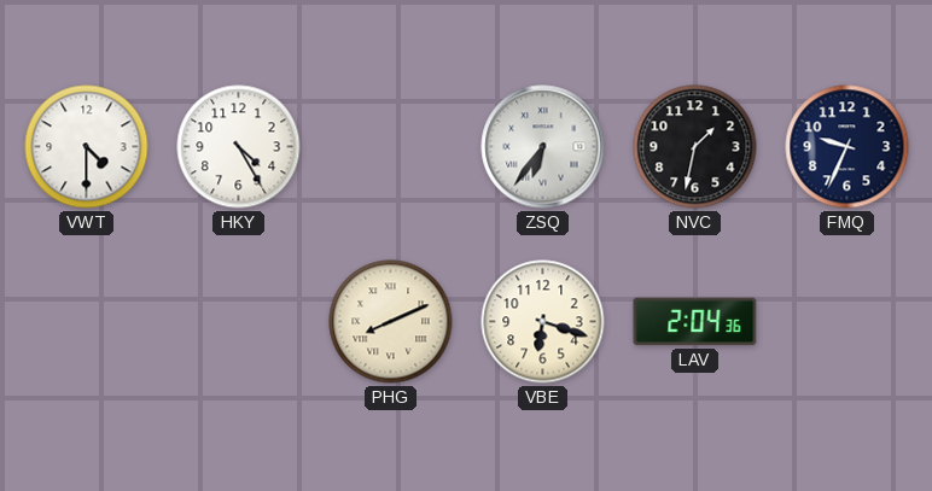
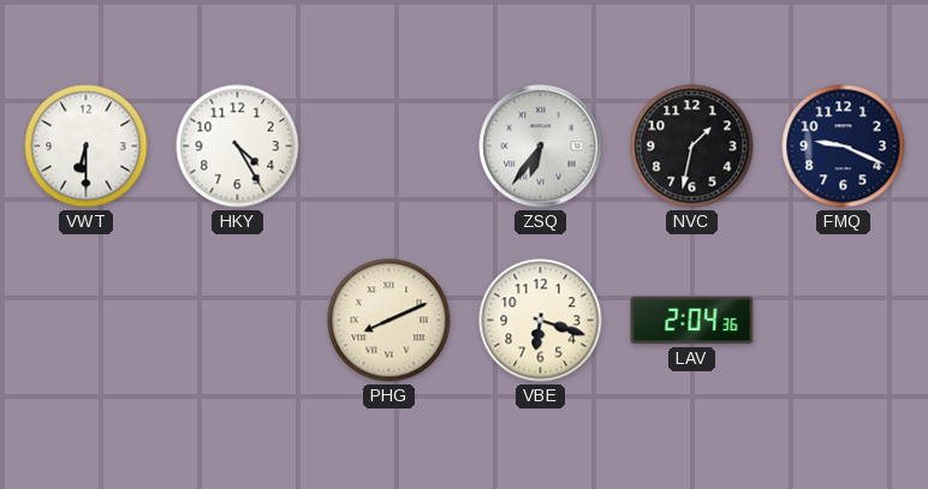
VWT: 4:30 -> 6:30
FMQ: 9:34 -> 9:19
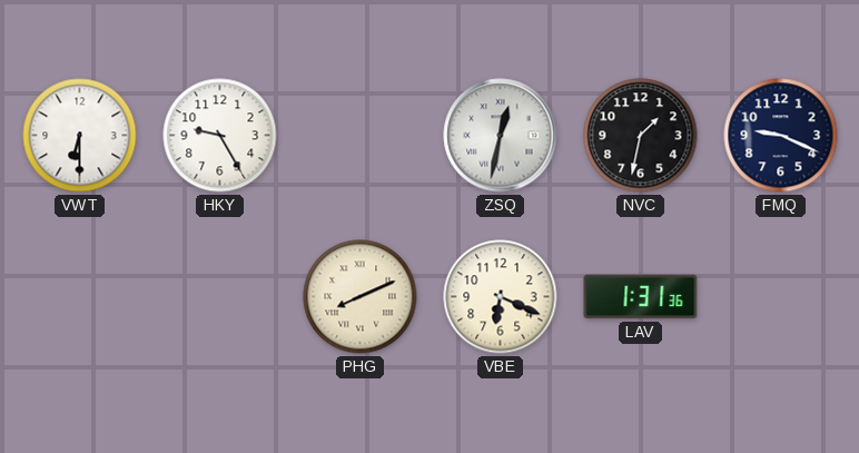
HKY: 4:25 -> 9:25
ZSQ: 6:36 -> 12:32
VBE: 6:18 -> 6:19
LAV: 2:04 -> 1:31
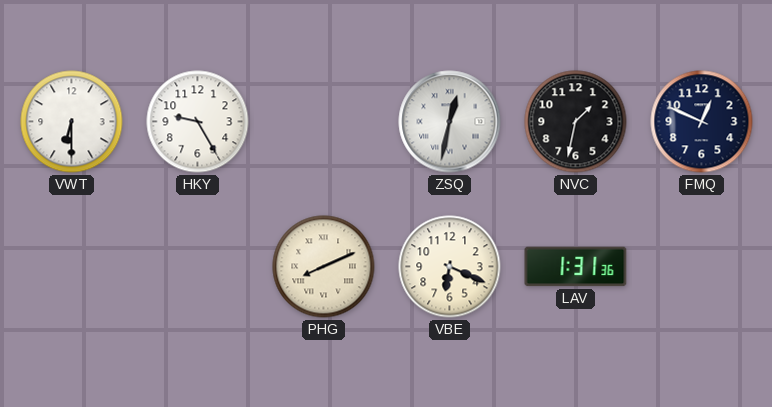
FMQ: 9:19 -> 12:49
